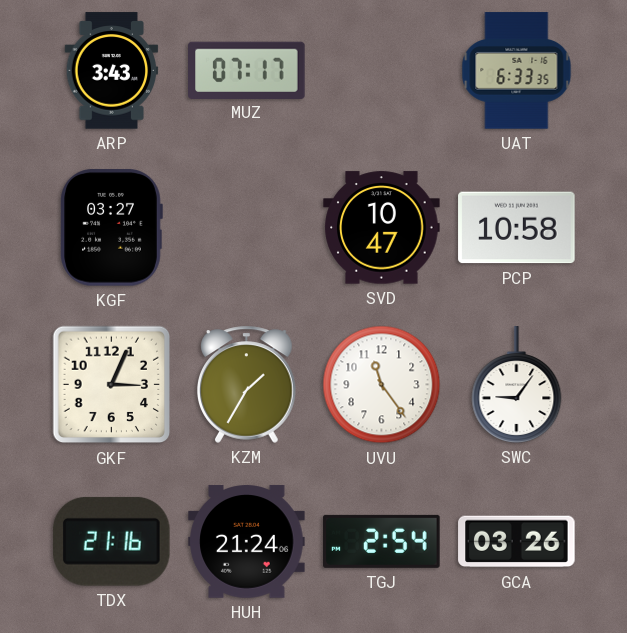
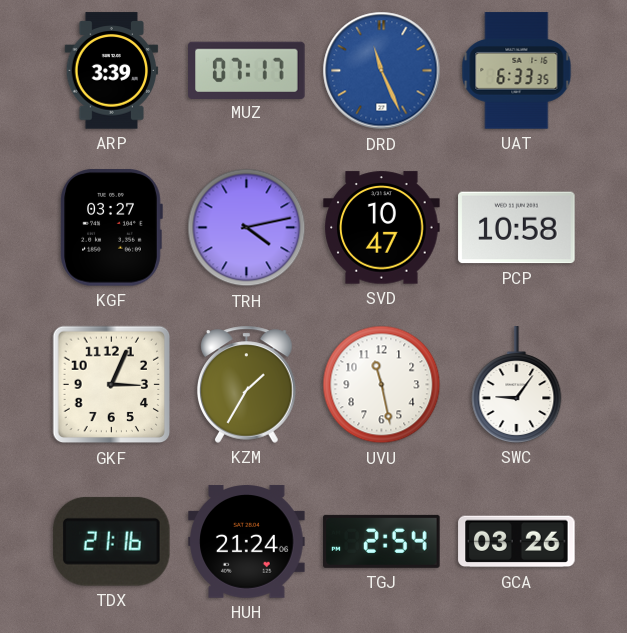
ARP: 3:43 -> 3:39
DRD: none -> 11:26
TRH: none -> 4:13
UVU: 11:24 -> 11:28
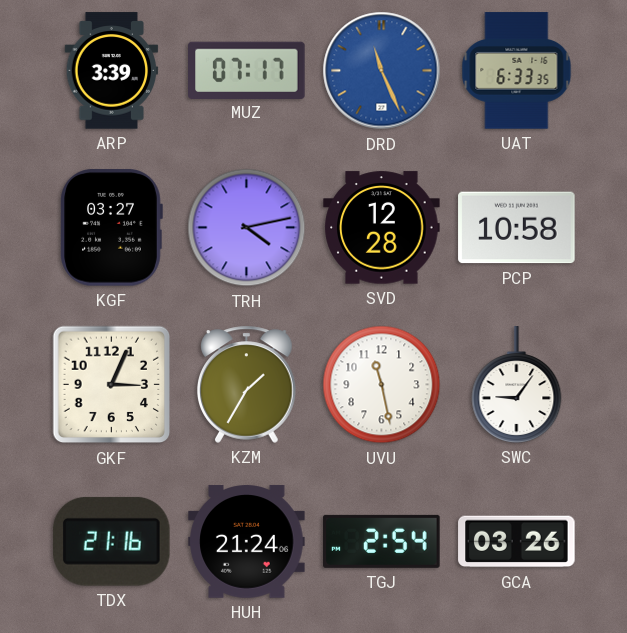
SVD: 10:47 -> 12:28
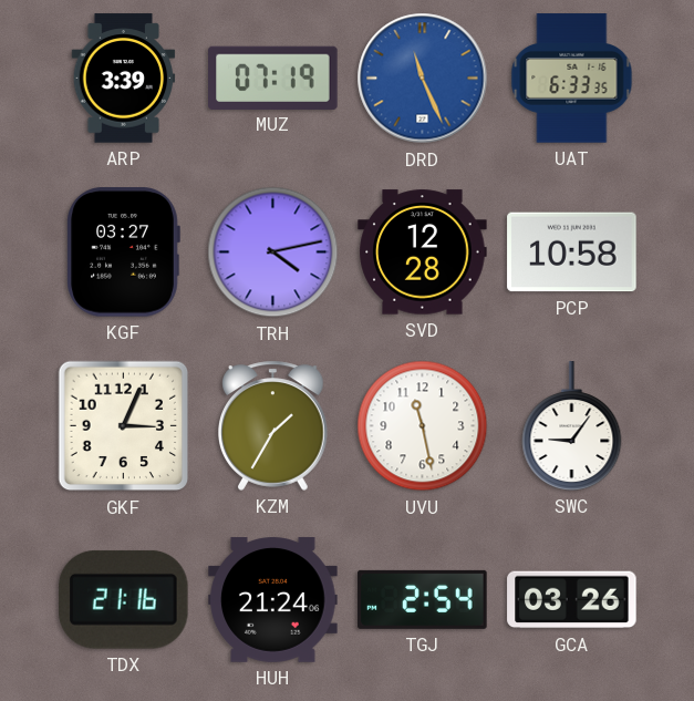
MUZ: 07:17 -> 07:19
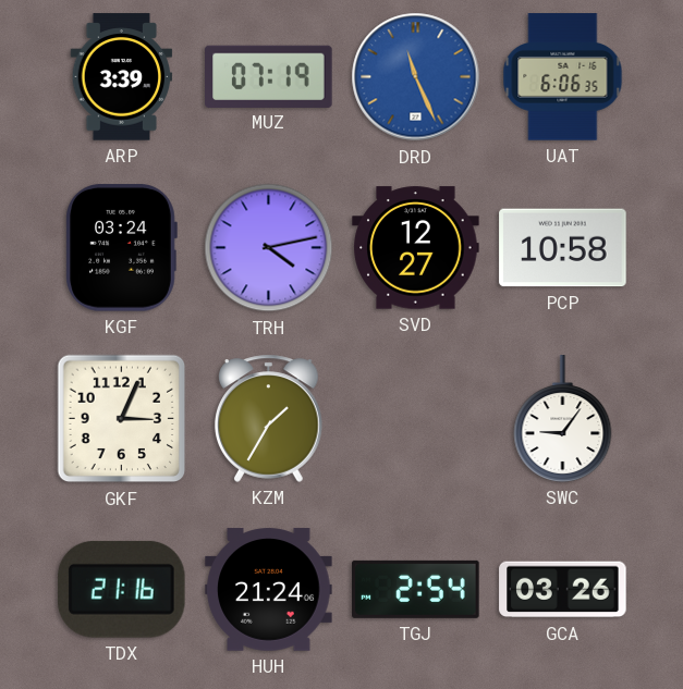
UAT: 6:33 -> 6:06
KGF: 03:27 -> 03:24
SVD: 12:28 -> 12:27
UVU: 11:28 -> none
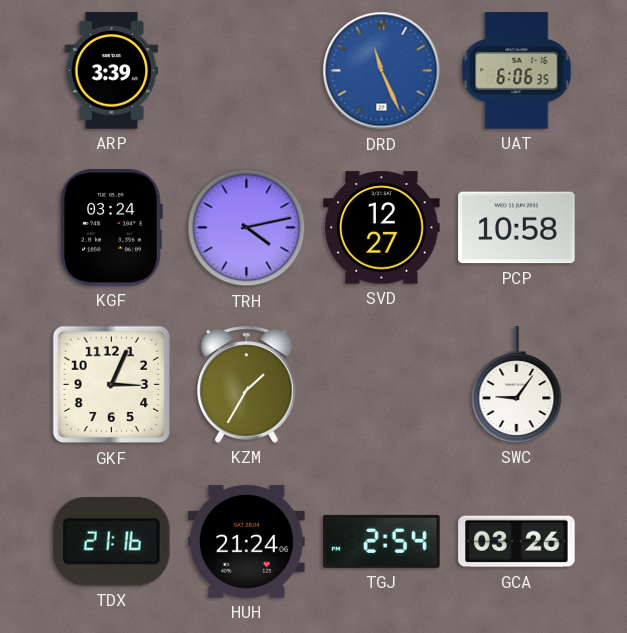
MUZ: 07:19 -> none
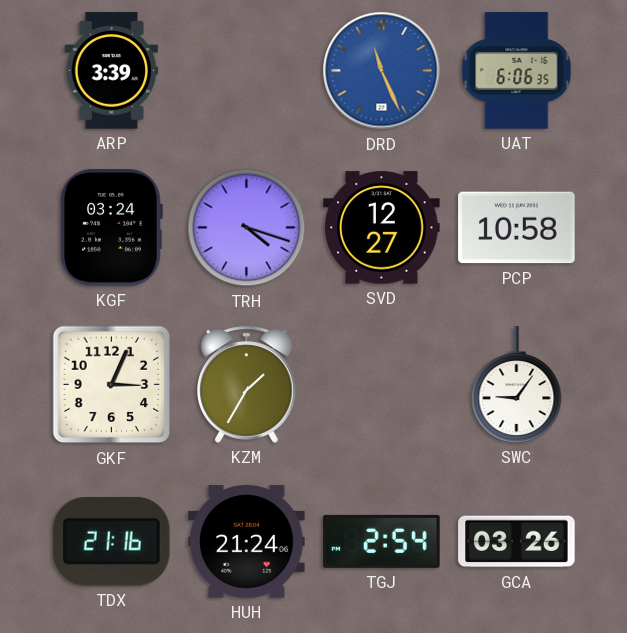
TRH: 4:13 -> 4:18
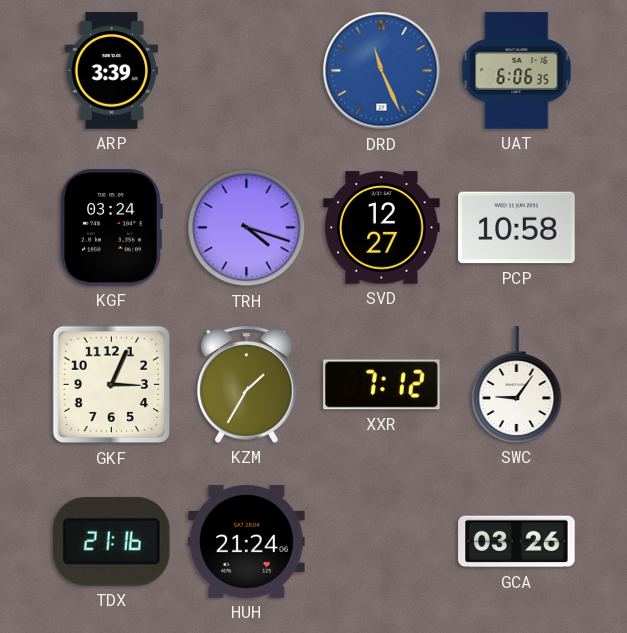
XXR: none -> 7:12
TGJ: 2:54 -> none
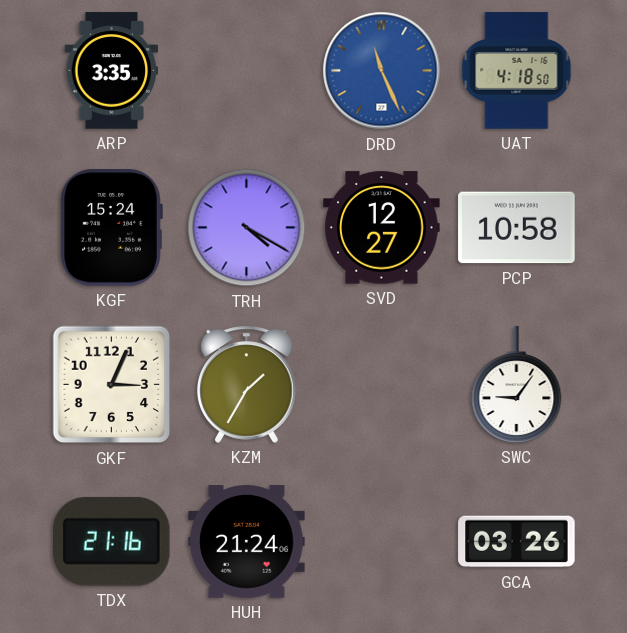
ARP: 3:39 -> 3:35
UAT: 6:06 -> 4:18
KGF: 03:24 -> 15:24
TRH: 4:18 -> 4:20
XXR: 7:12 -> none
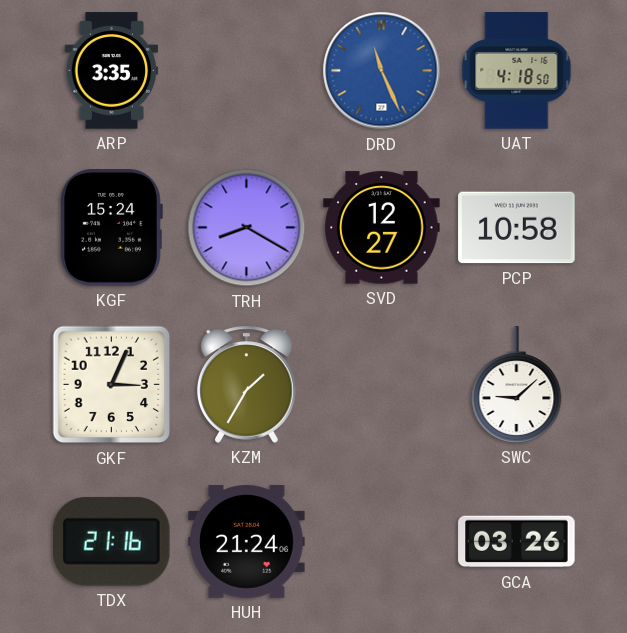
TRH: 4:20 -> 8:20
SWC: 9:06 -> 9:08
